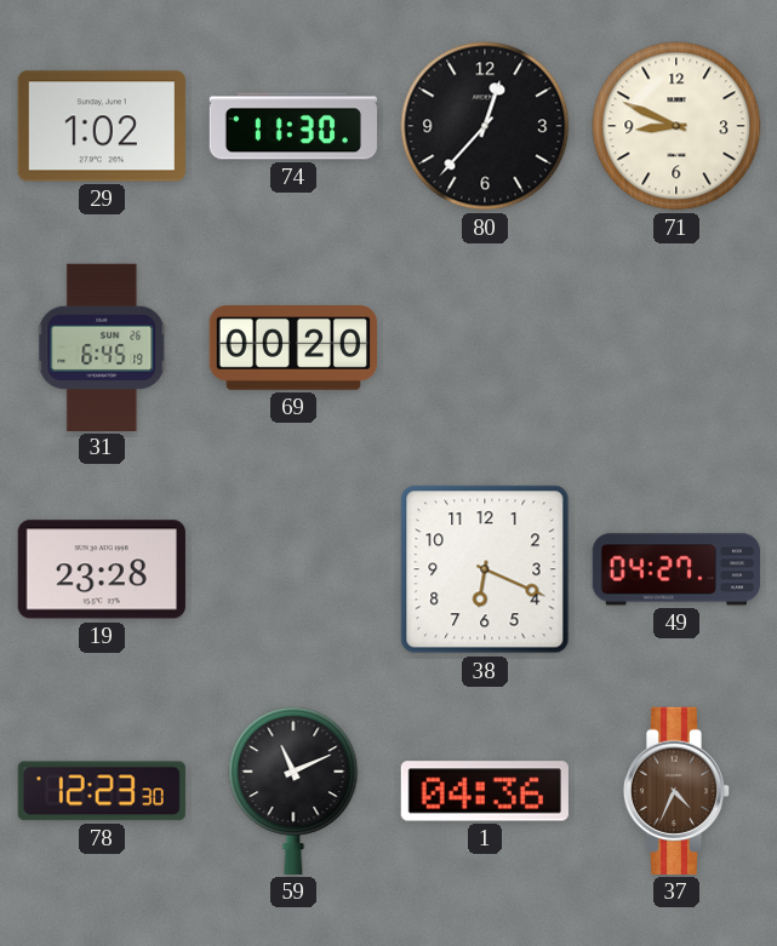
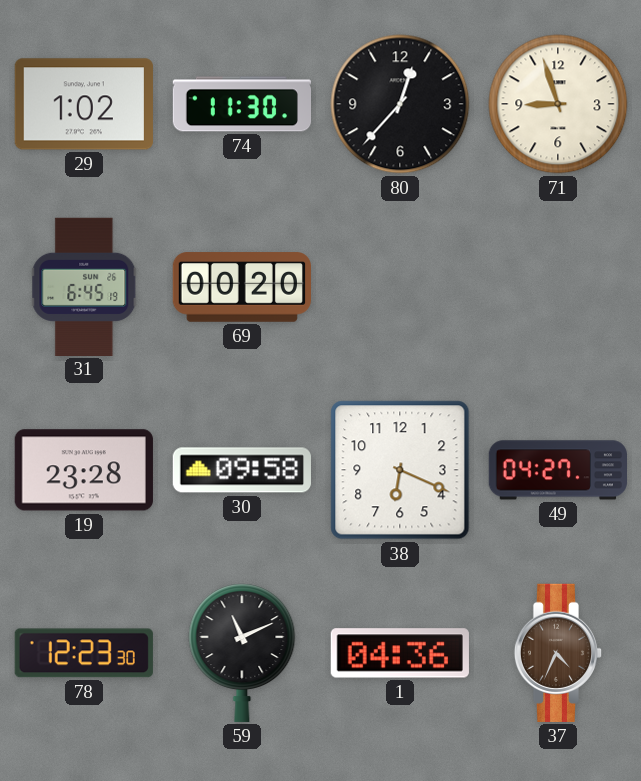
71: 8:49 -> 8:57
30: none -> 09:58
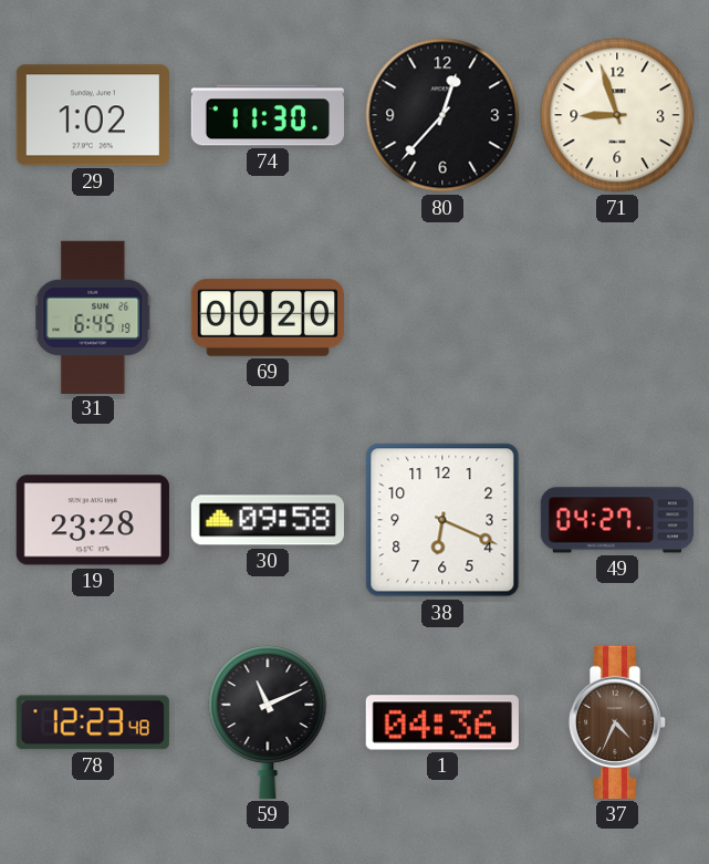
78: 12:23:30 -> 12:23:48
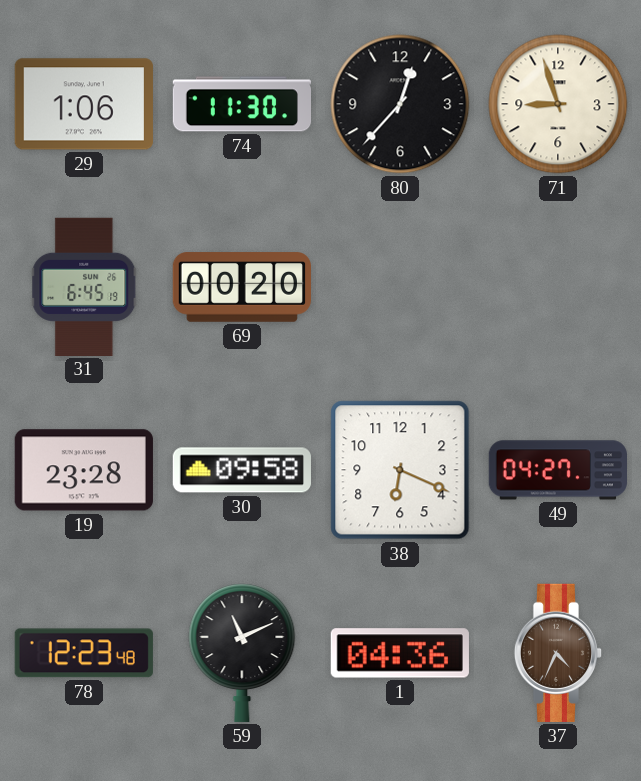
29: 1:02 -> 1:06
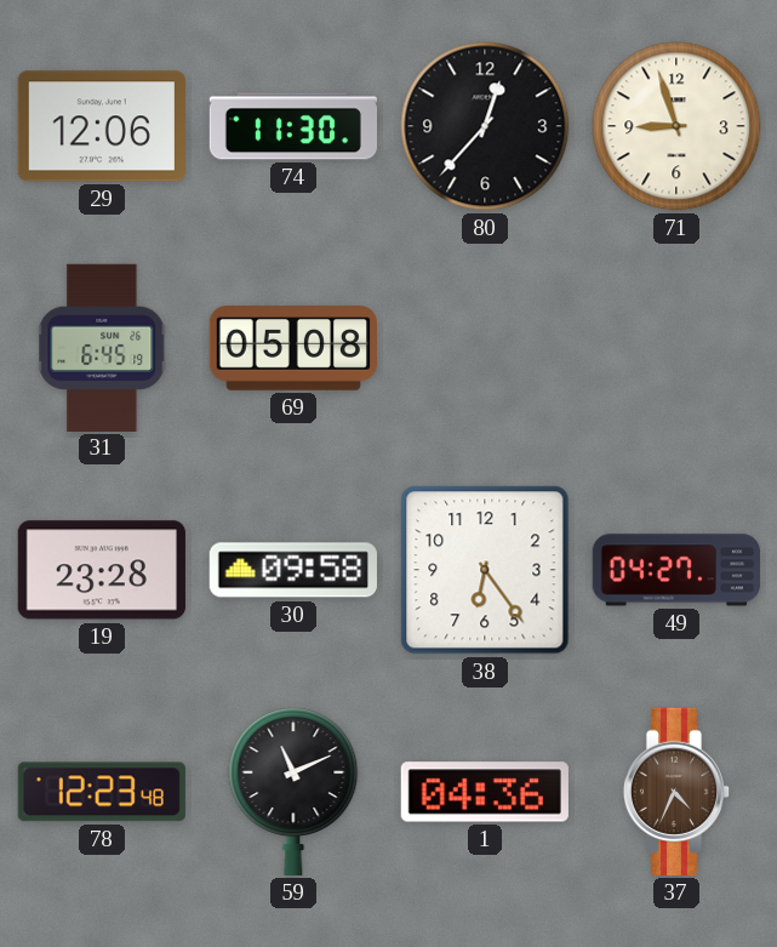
29: 1:06 -> 12:06
69: 00:20 -> 05:08
38: 6:19 -> 6:24
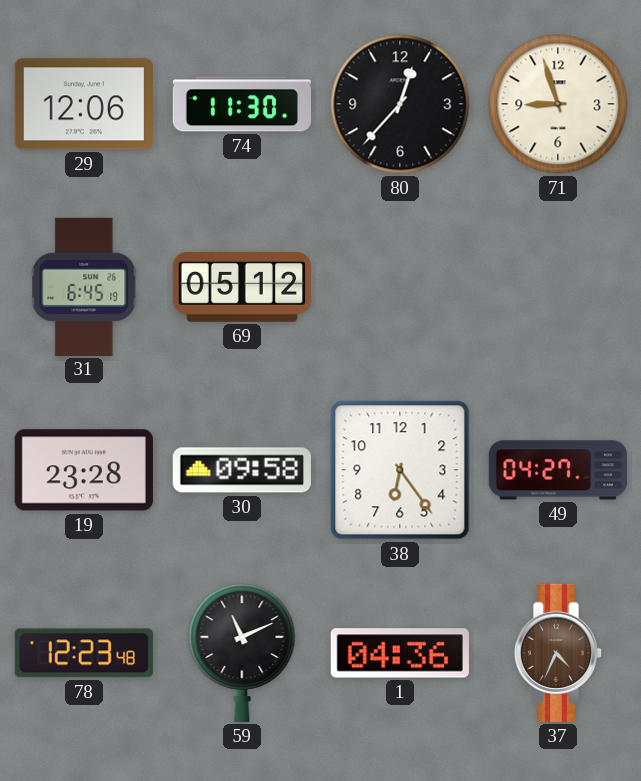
69: 05:08 -> 05:12
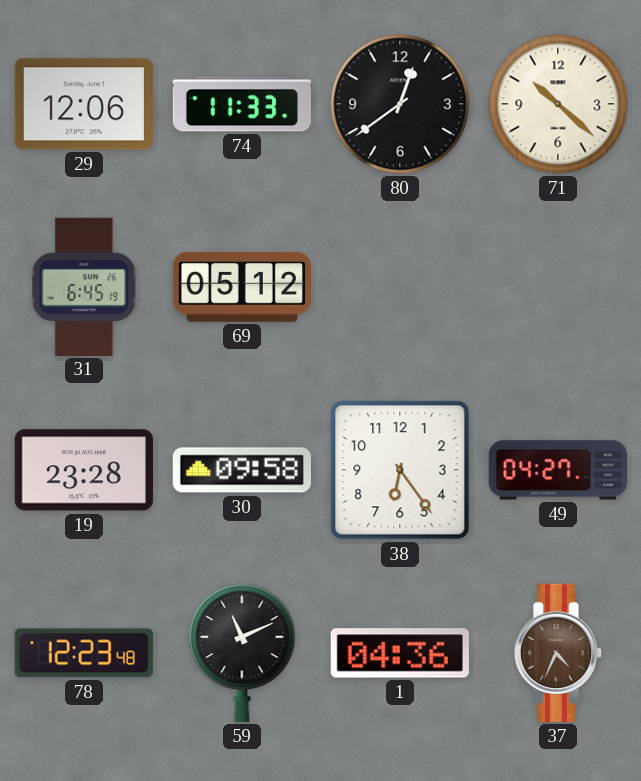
74: 11:30 -> 11:33
80: 12:37 -> 12:39
71: 8:57 -> 10:22
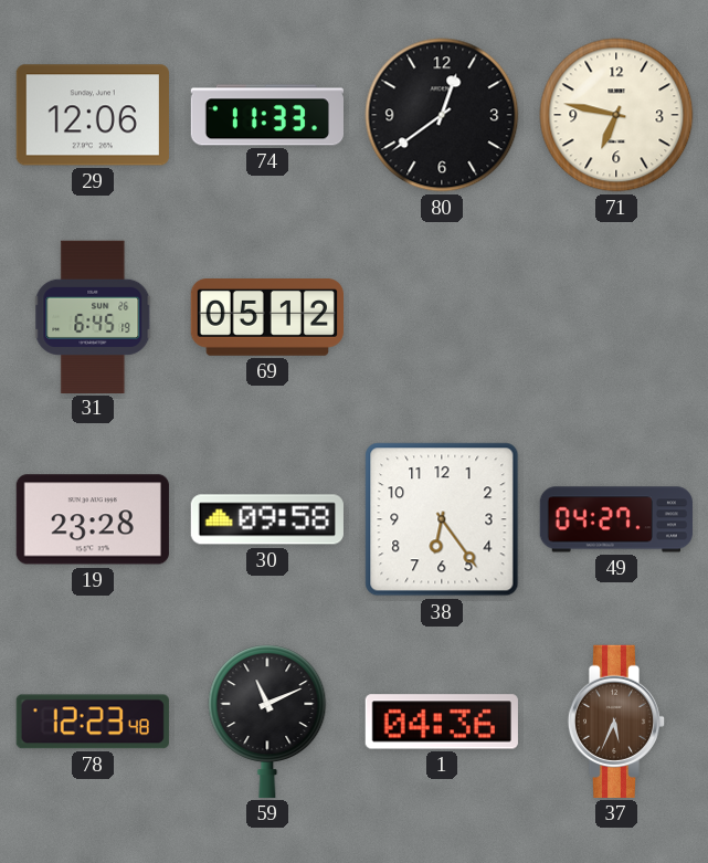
71: 10:22 -> 6:47
37: 4:34 -> 5:34
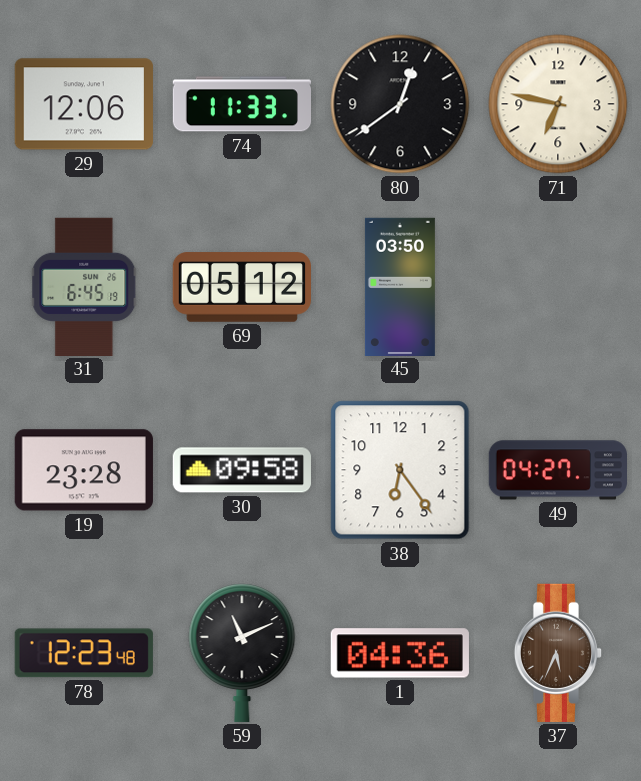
45: none -> 03:50
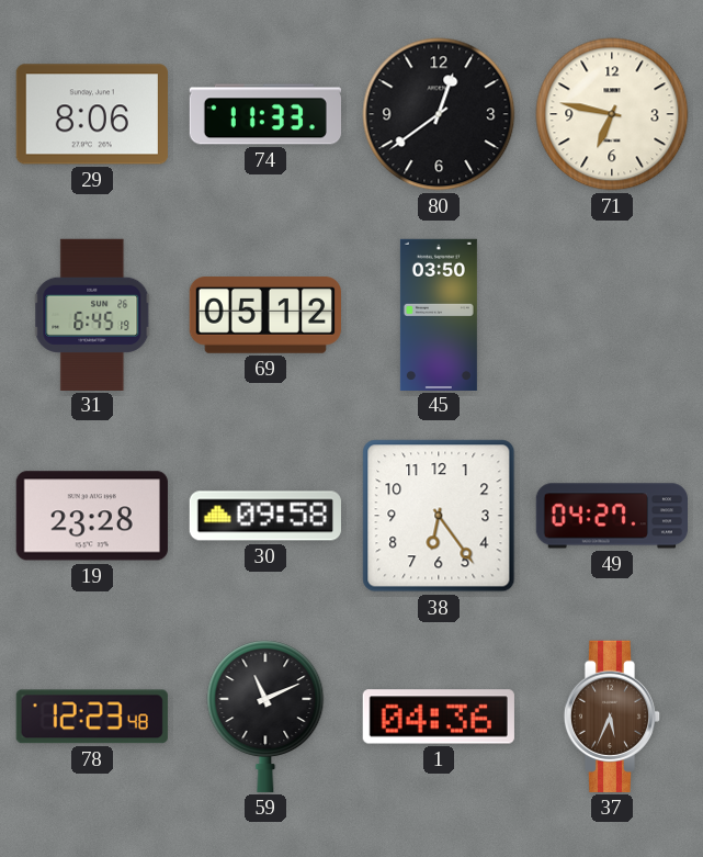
29: 12:06 -> 8:06
